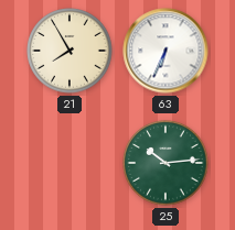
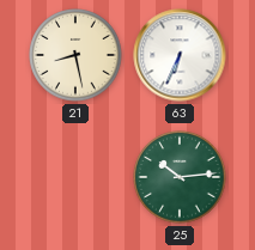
21: 7:55 -> 8:28
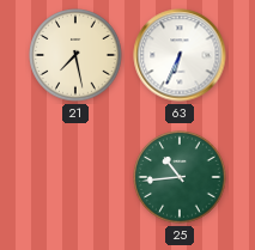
21: 8:28 -> 7:28
25: 10:14 -> 10:44
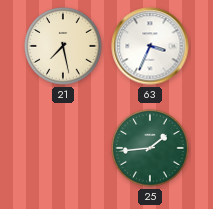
63: 6:34 -> 3:34
25: 10:44 -> 1:44
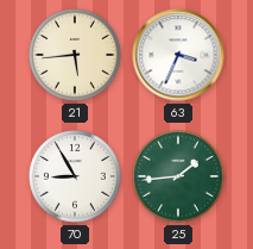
21: 7:28 -> 5:44
70: none -> 8:55
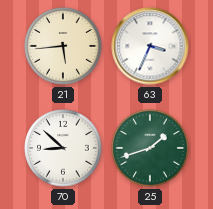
70: 8:55 -> 8:52
25: 1:44 -> 1:42
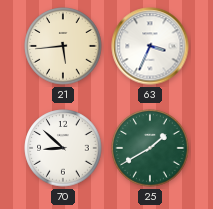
25: 1:42 -> 1:40
